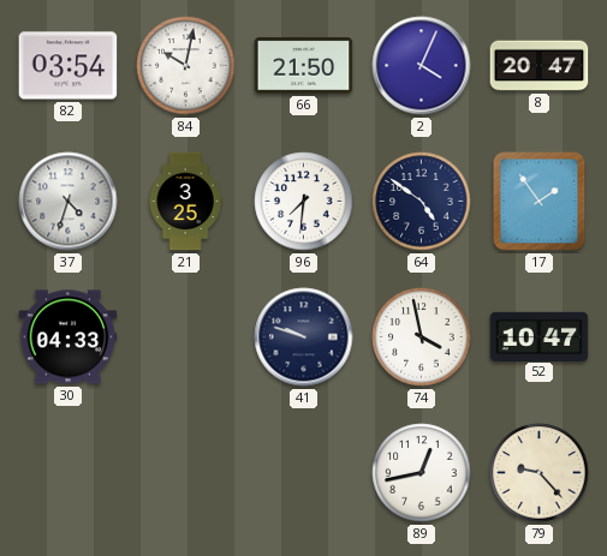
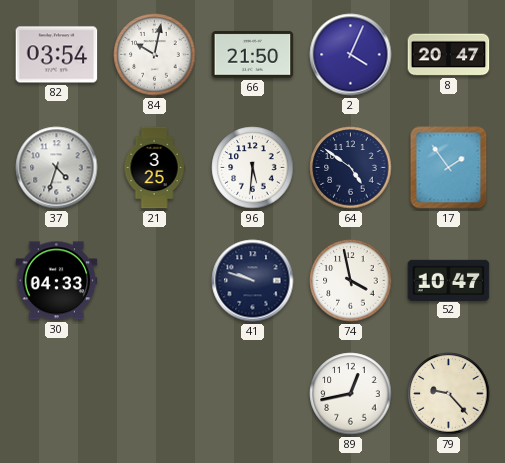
96: 7:31 -> 5:31
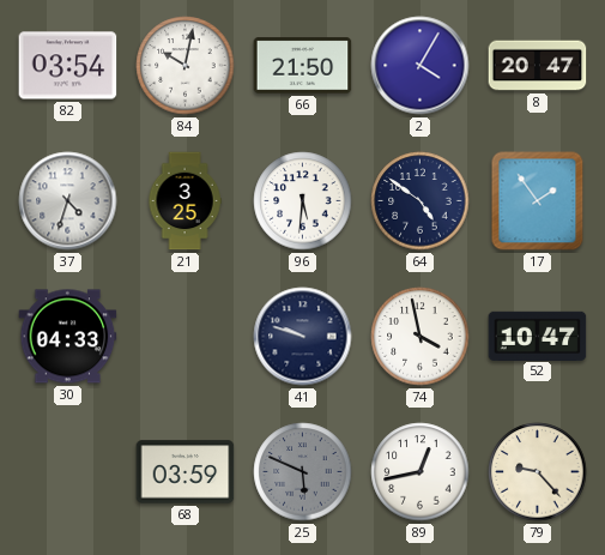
2: 4:04 -> 4:05
68: none -> 03:59
25: none -> 5:49
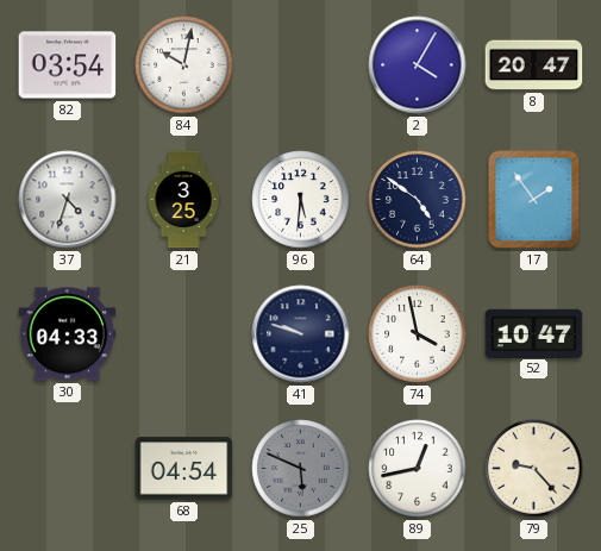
66: 21:50 -> none
68: 03:59 -> 04:54
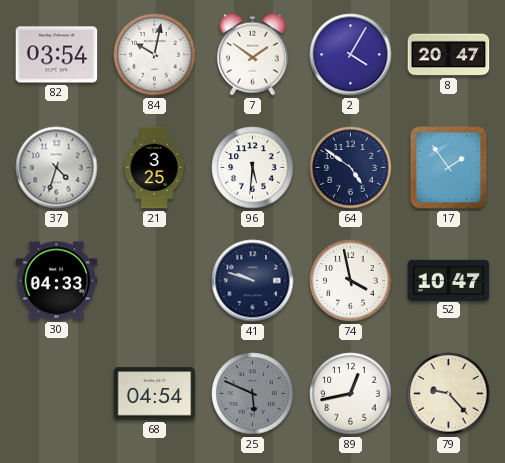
7: none -> 1:51
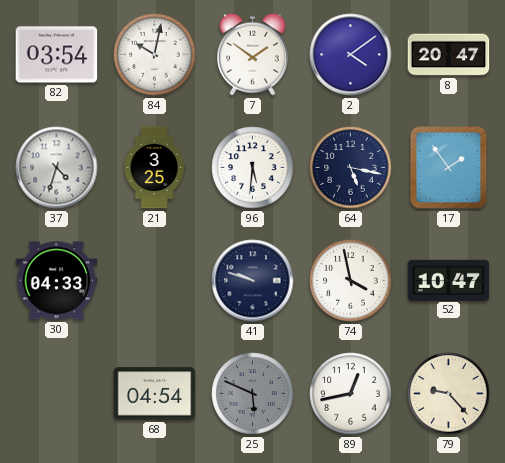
2: 4:05 -> 4:09
64: 4:51 -> 5:17
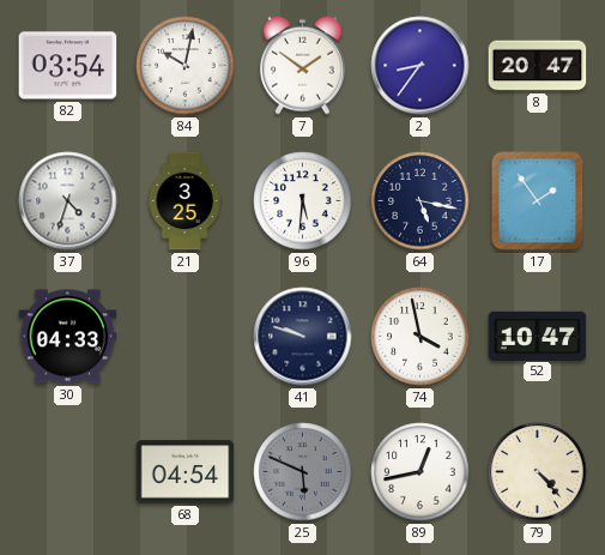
2: 4:09 -> 8:36
79: 9:23 -> 4:23
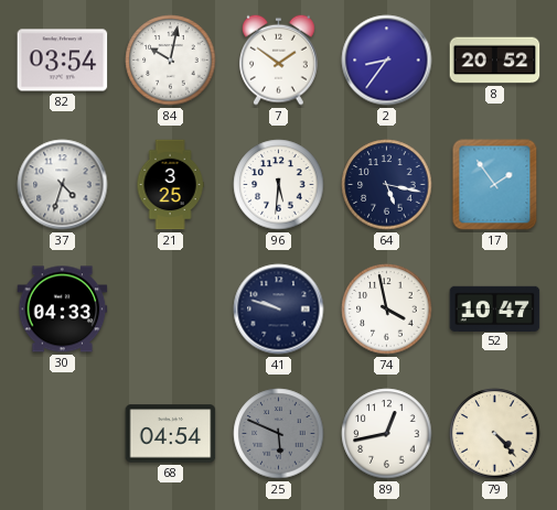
8: 20:47 -> 20:52
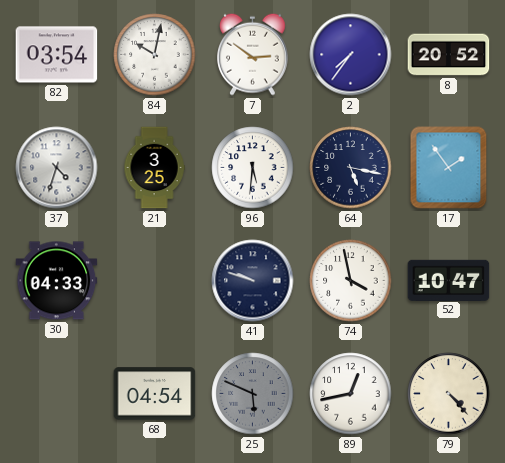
7: 1:51 -> 2:51
2: 8:36 -> 7:36
